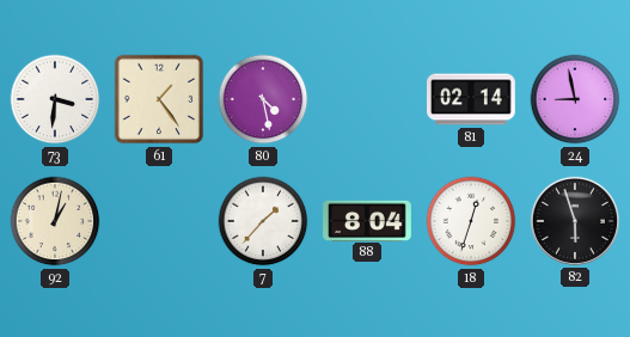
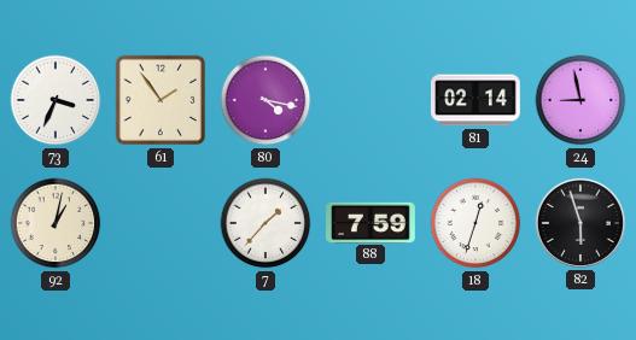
73: 3:31 -> 3:34
61: 1:24 -> 1:54
80: 4:28 -> 4:17
88: 8:04 -> 7:59
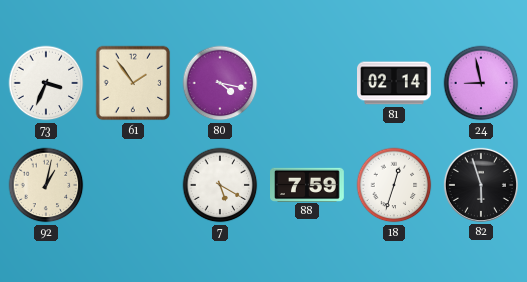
7: 1:37 -> 5:20
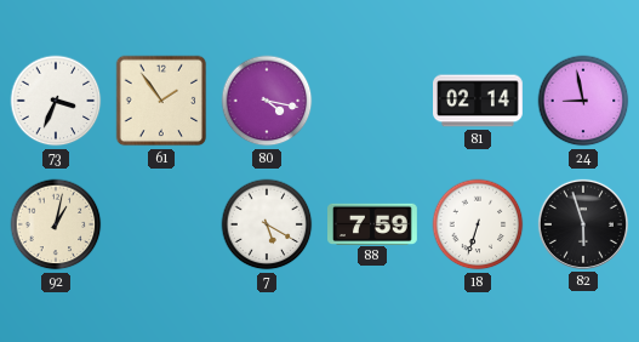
18: 12:33 -> 6:33
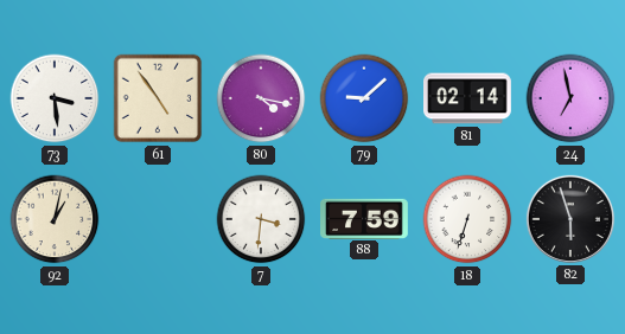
73: 3:34 -> 3:29
61: 1:54 -> 4:54
79: none -> 9:08
24: 8:58 -> 6:58
7: 5:20 -> 3:31
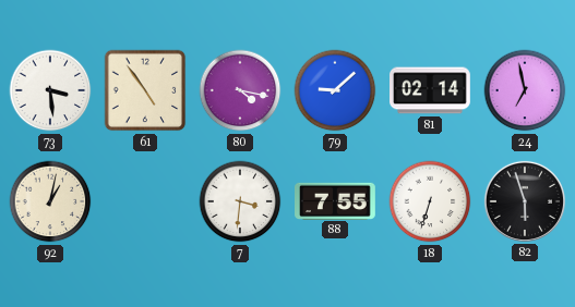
88: 7:59 -> 7:55
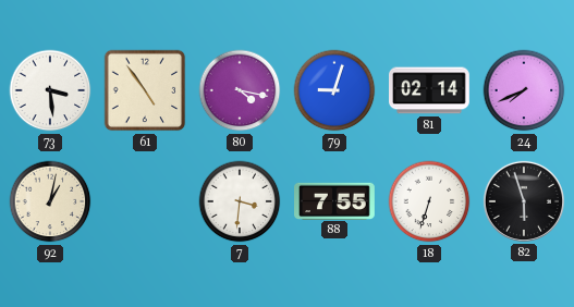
79: 9:08 -> 9:03
24: 6:58 -> 7:41
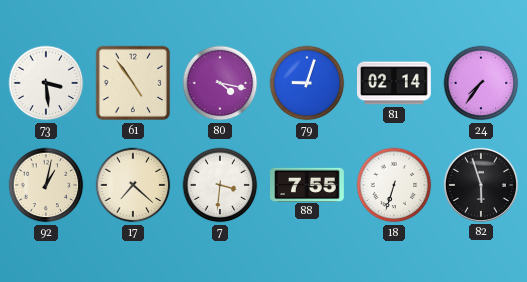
24: 7:41 -> 7:36
17: none -> 7:22
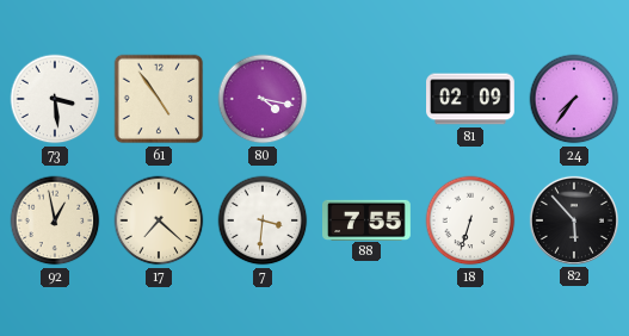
79: 9:03 -> none
81: 02:14 -> 02:09
92: 1:02 -> 12:58
82: 5:57 -> 5:53
